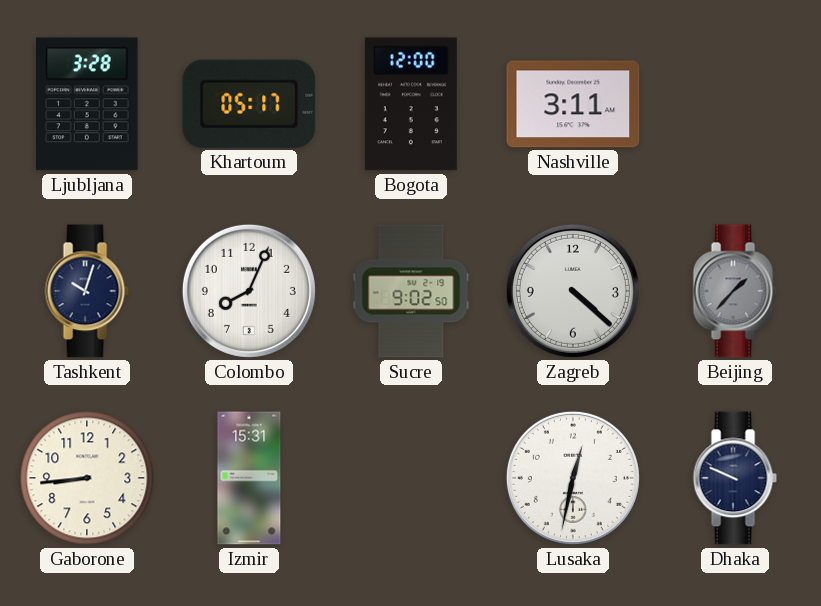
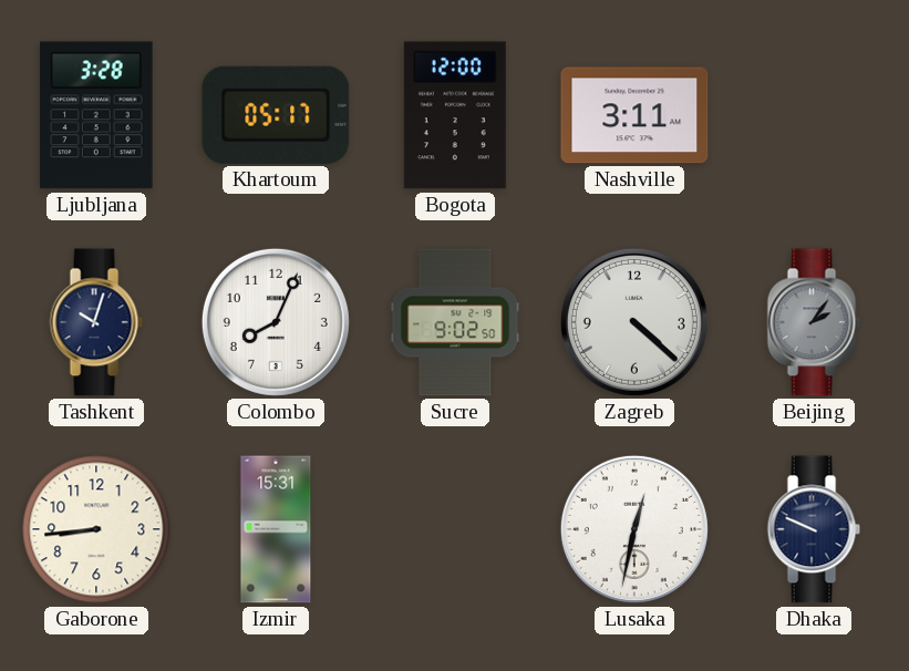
Beijing: 1:37 -> 2:06
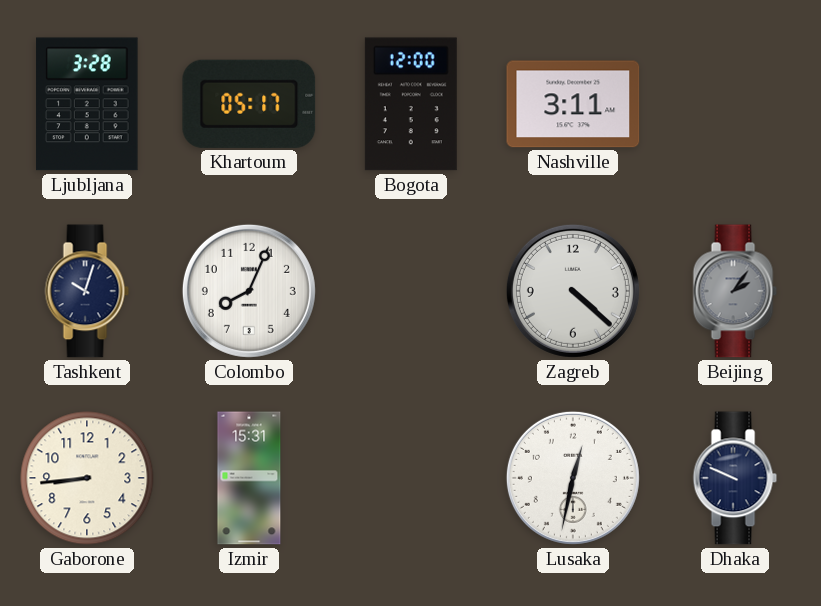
Sucre: 9:02 -> none
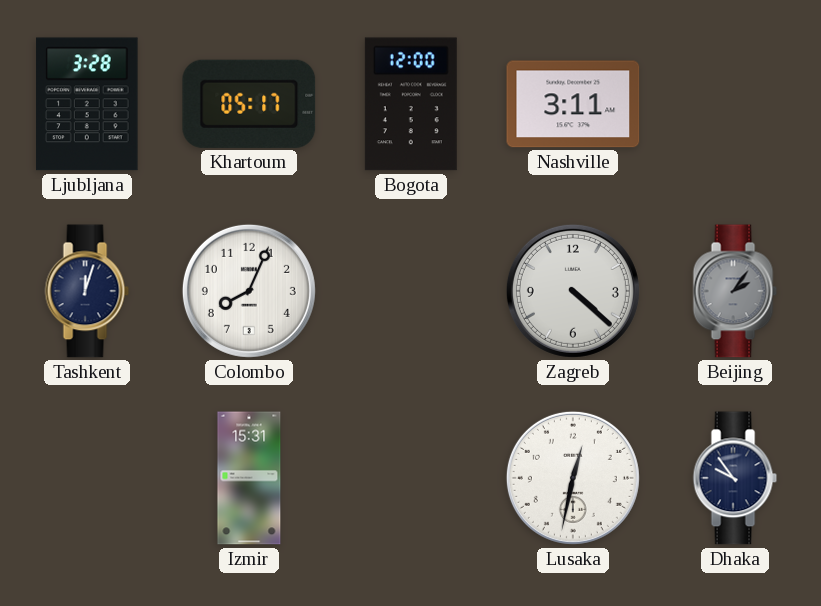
Tashkent: 10:03 -> 12:03
Gaborone: 8:44 -> none
Dhaka: 9:49 -> 9:54
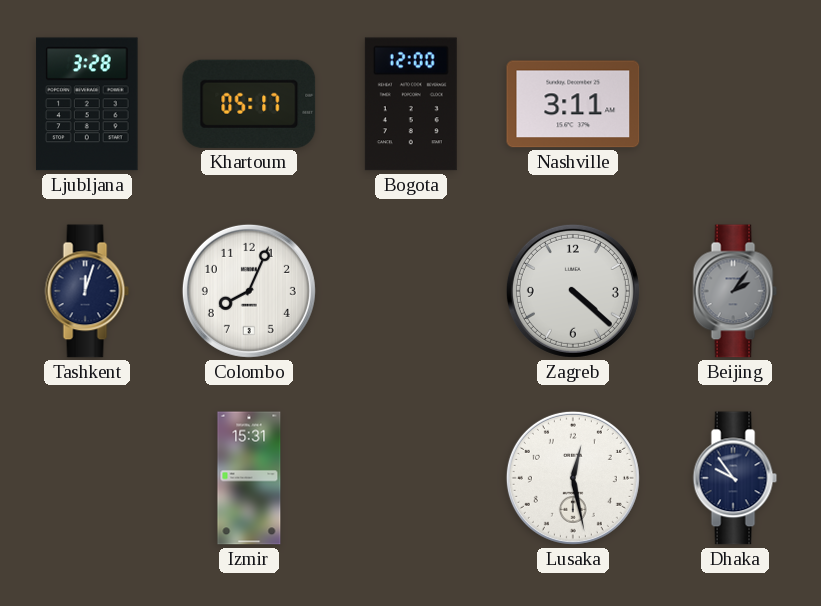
Lusaka: 12:32 -> 12:28
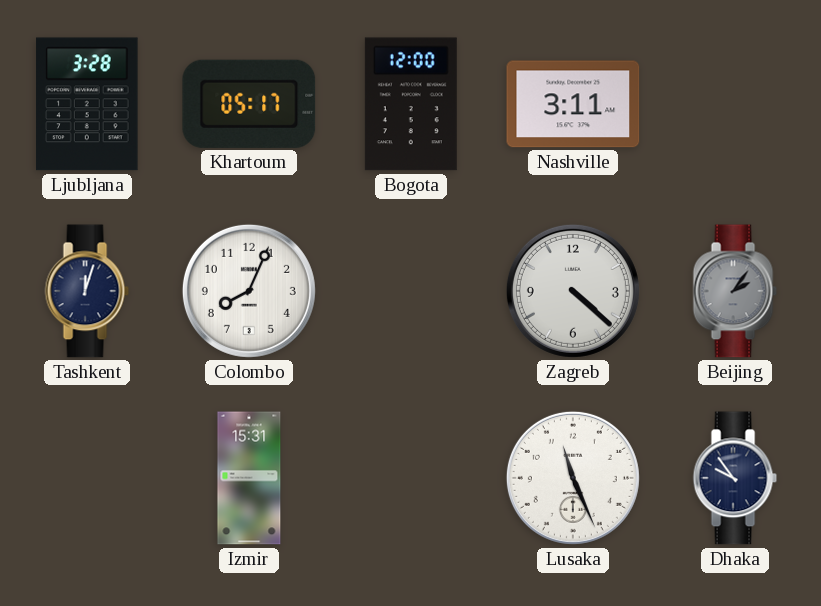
Lusaka: 12:28 -> 11:26
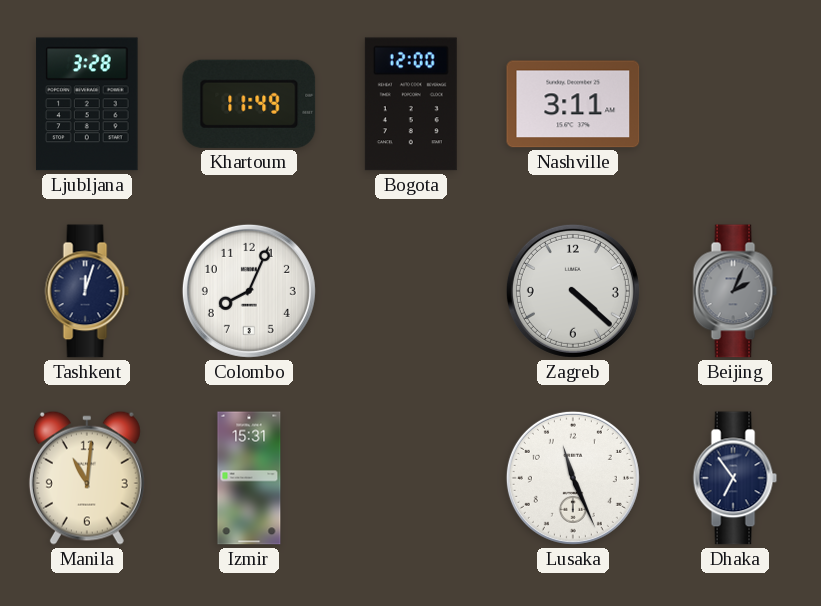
Khartoum: 05:17 -> 11:49
Beijing: 2:06 -> 2:04
Manila: none -> 11:01
Dhaka: 9:54 -> 6:54
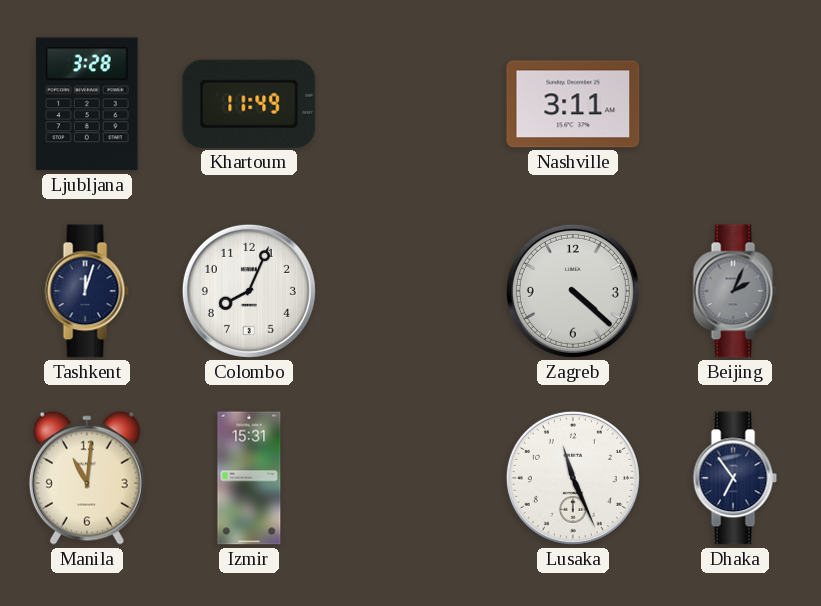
Bogota: 12:00 -> none
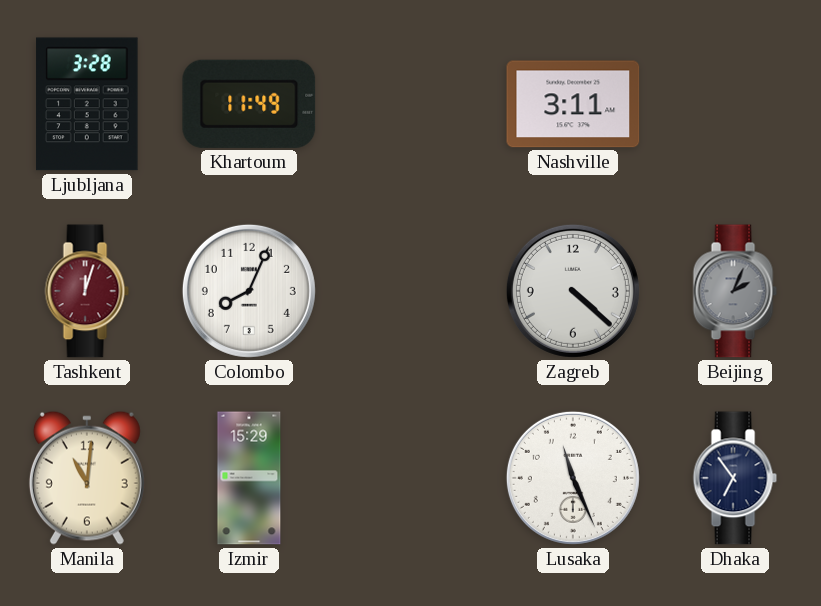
Tashkent dial: navy -> burgundy
Izmir: 15:31 -> 15:29
